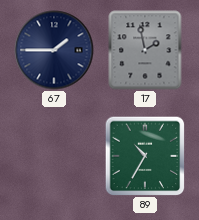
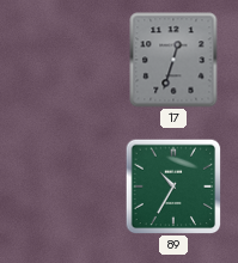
67: 1:45 -> none
17: 1:58 -> 12:33
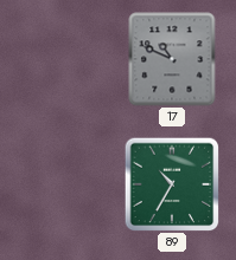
17: 12:33 -> 10:49
